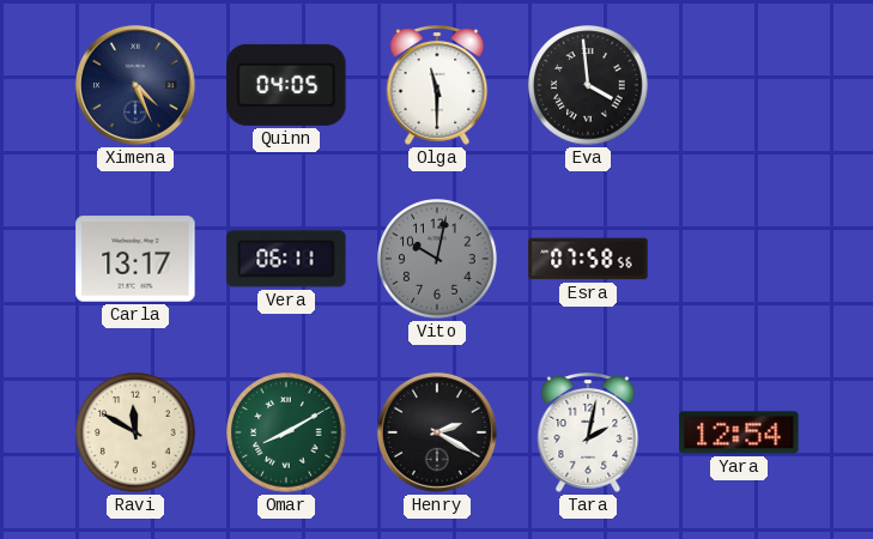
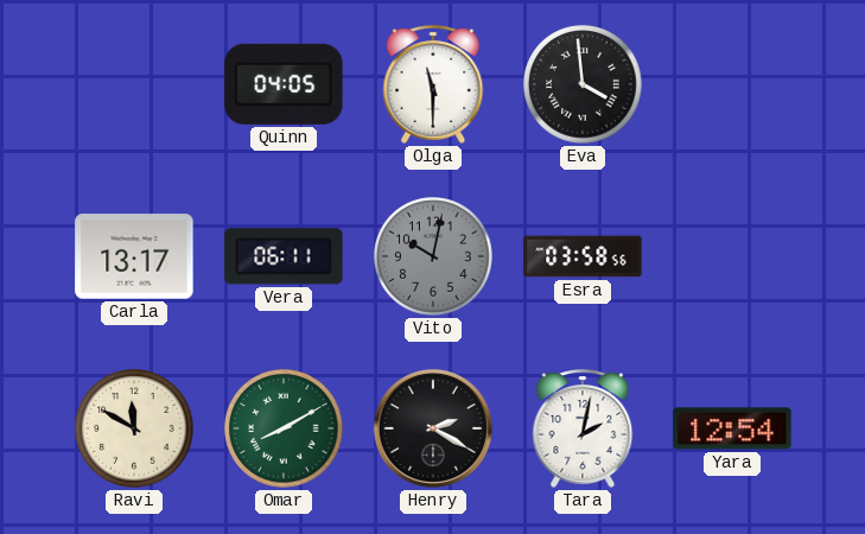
Ximena: 4:26 -> none
Esra: 07:58 -> 03:58
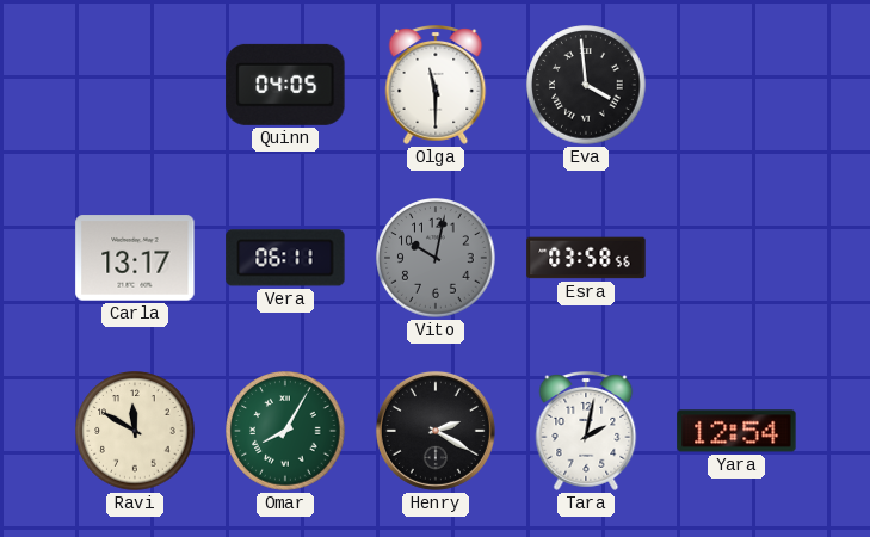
Omar: 8:10 -> 8:05
